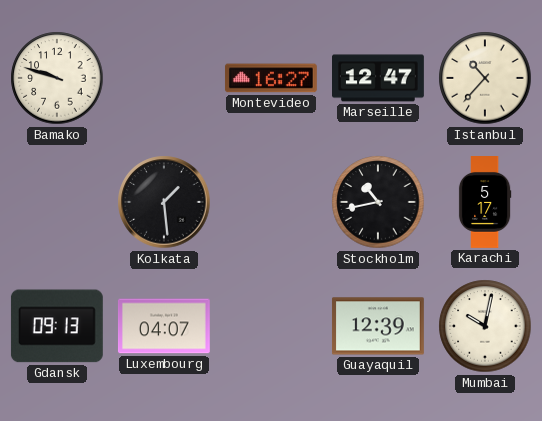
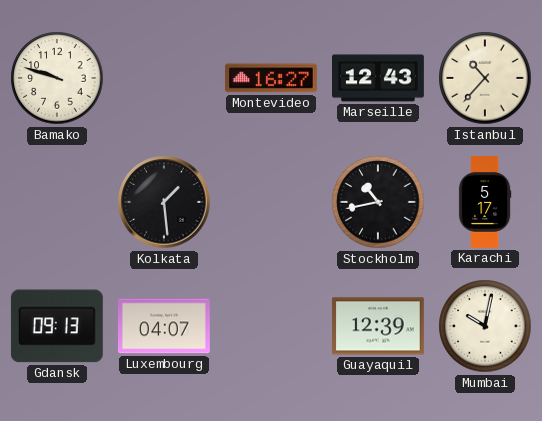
Marseille: 12:47 -> 12:43
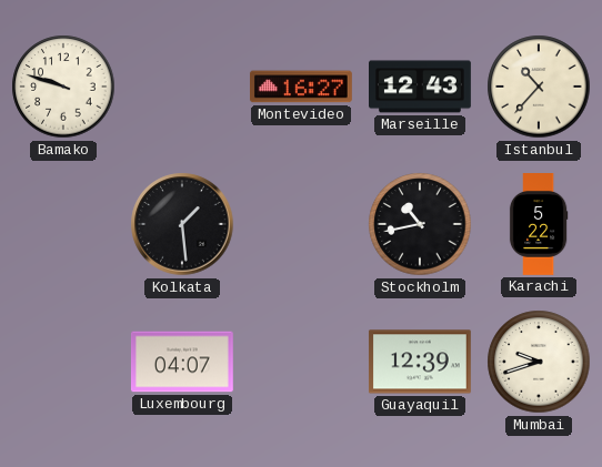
Karachi: 5:17 -> 5:22
Gdansk: 09:13 -> none
Mumbai: 10:02 -> 9:42
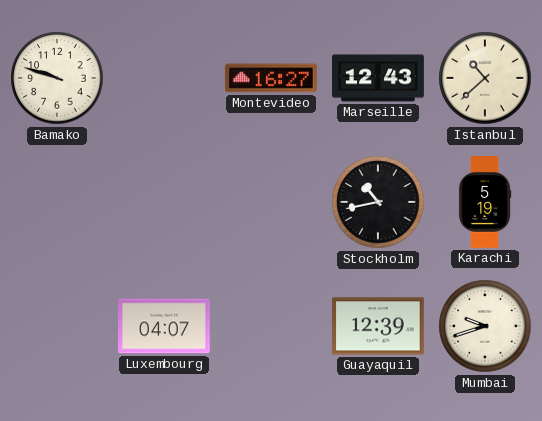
Istanbul: 10:37 -> 10:38
Kolkata: 1:29 -> none
Karachi: 5:22 -> 5:19
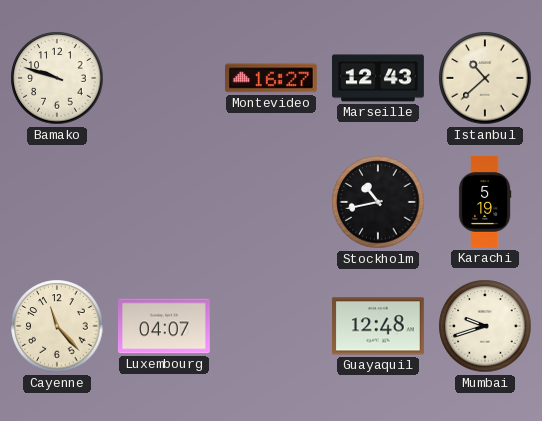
Cayenne: none -> 11:23
Guayaquil: 12:39 -> 12:48
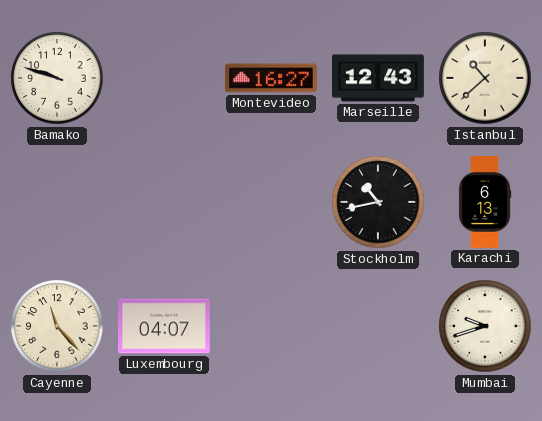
Karachi: 5:19 -> 6:13
Guayaquil: 12:48 -> none
